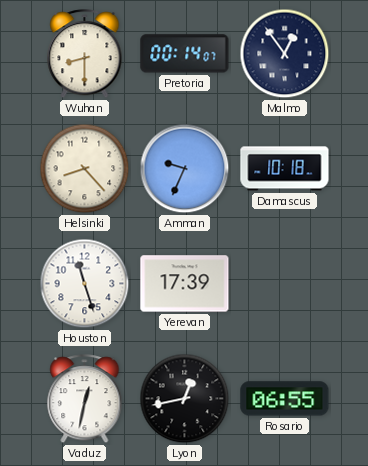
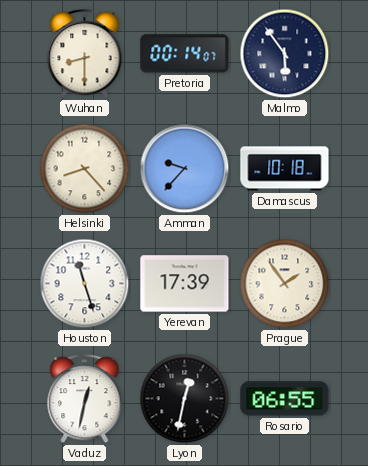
Malmo: 12:54 -> 5:54
Amman: 9:34 -> 9:37
Prague: none -> 1:54
Lyon: 12:43 -> 12:32
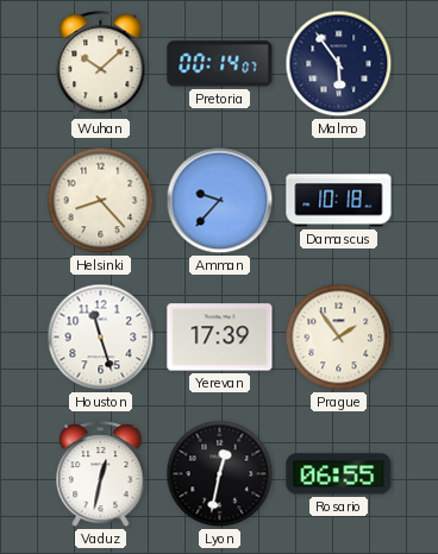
Wuhan: 8:30 -> 10:08
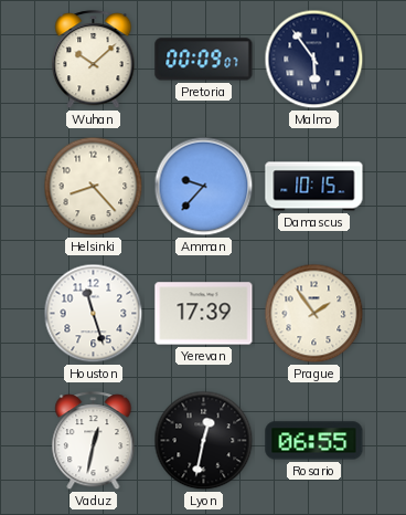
Pretoria: 00:14 -> 00:09
Damascus: 10:18 -> 10:15
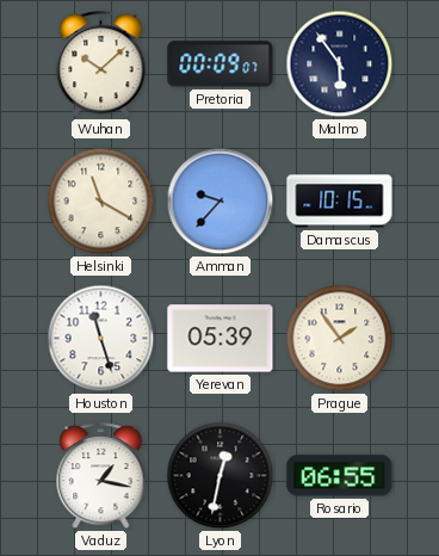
Helsinki: 8:23 -> 11:20
Yerevan: 17:39 -> 05:39
Vaduz: 12:32 -> 1:17
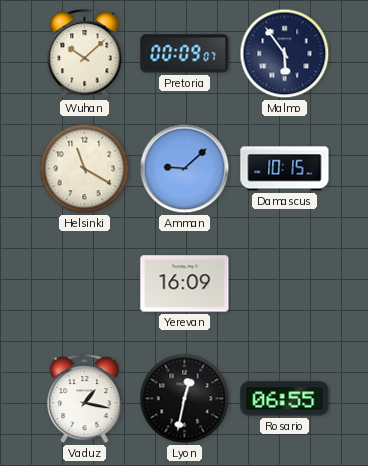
Amman: 9:37 -> 9:08
Houston: 11:27 -> none
Yerevan: 05:39 -> 16:09
Prague: 1:54 -> none
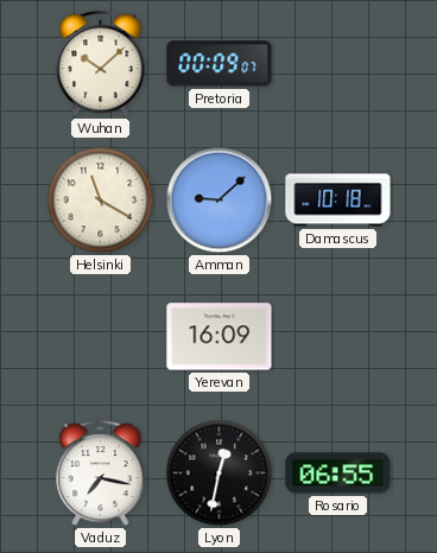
Malmo: 5:54 -> none
Damascus: 10:15 -> 10:18
Vaduz: 1:17 -> 7:17
